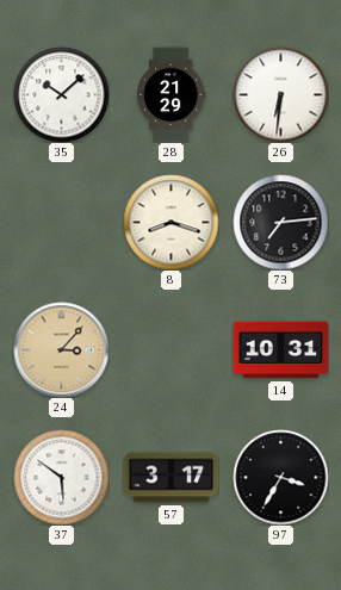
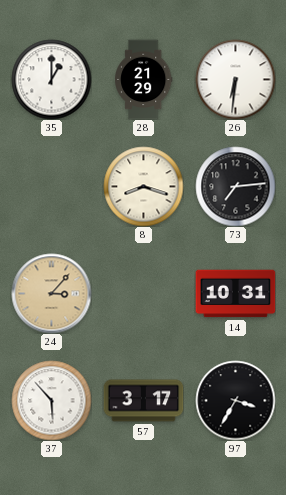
35: 10:08 -> 1:00
37: 5:51 -> 5:53
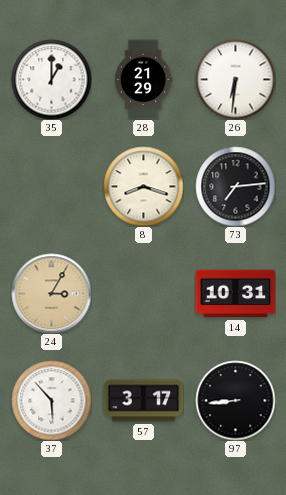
24: 3:07 -> 3:05
97: 3:35 -> 8:44
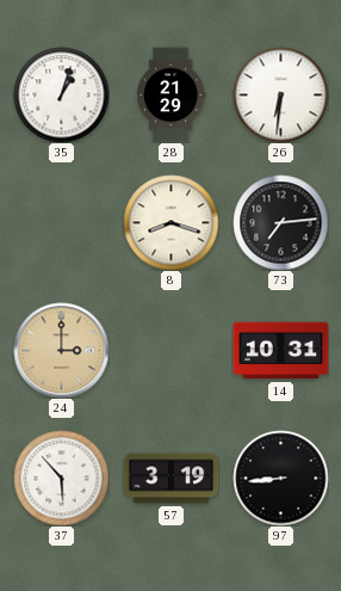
35: 1:00 -> 1:03
24: 3:05 -> 3:00
57: 3:17 -> 3:19
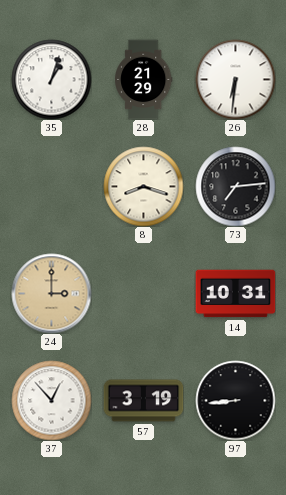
37: 5:53 -> 12:53
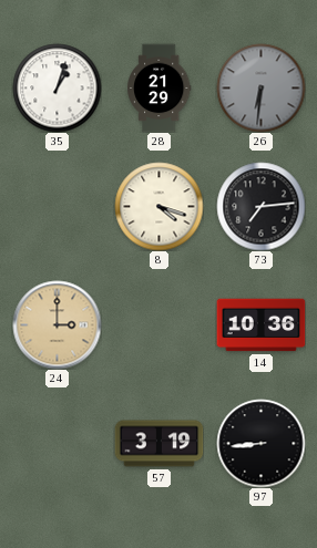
26 dial: white -> grey
8: 8:18 -> 4:18
14: 10:31 -> 10:36
37: 12:53 -> none
